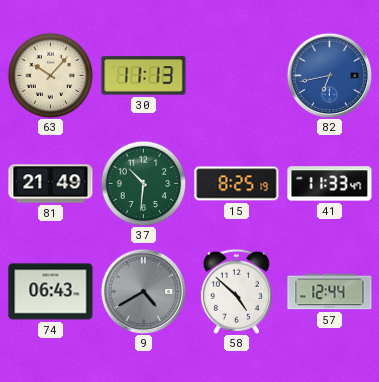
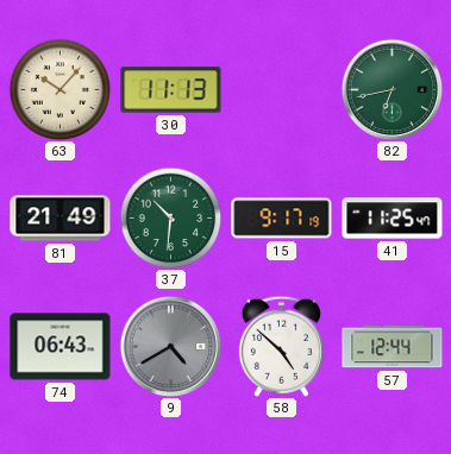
82 dial: blue -> green
15: 8:25 -> 9:17
41: 11:33 -> 11:25
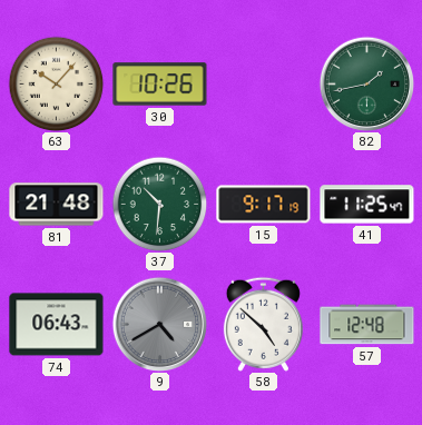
30: 11:13 -> 10:26
82: 6:43 -> 1:43
81: 21:49 -> 21:48
57: 12:44 -> 12:48
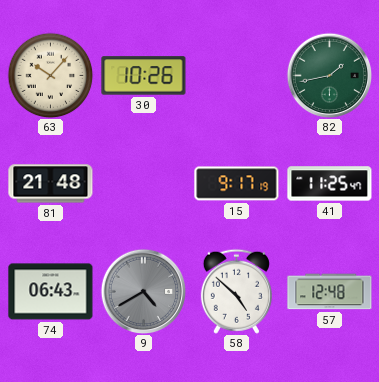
37: 10:31 -> none
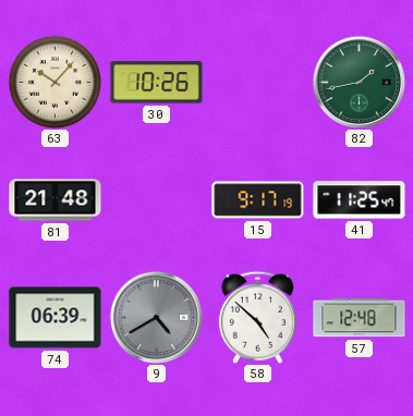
74: 06:43 -> 06:39
